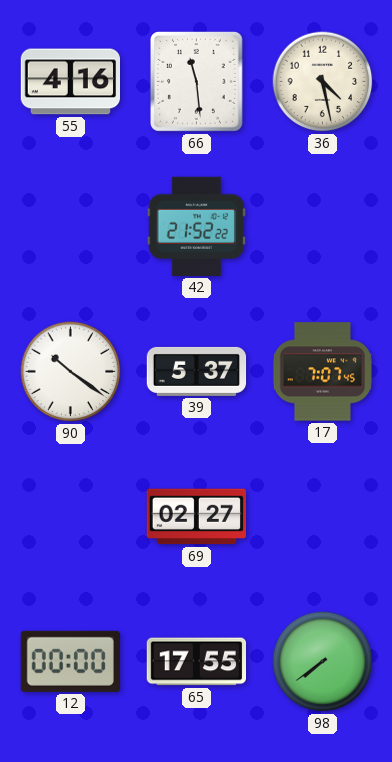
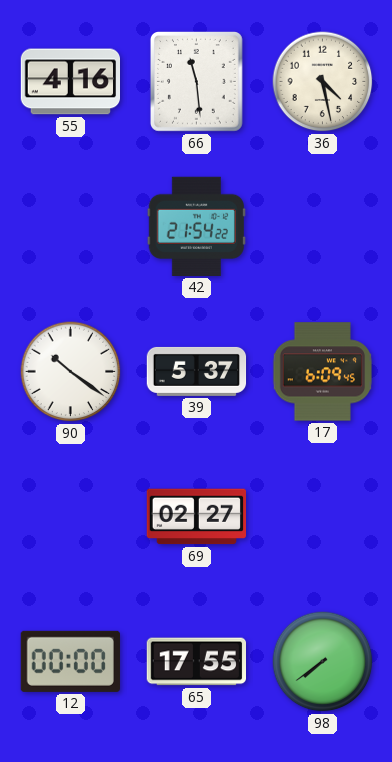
42: 21:52 -> 21:54
17: 7:07 -> 6:09
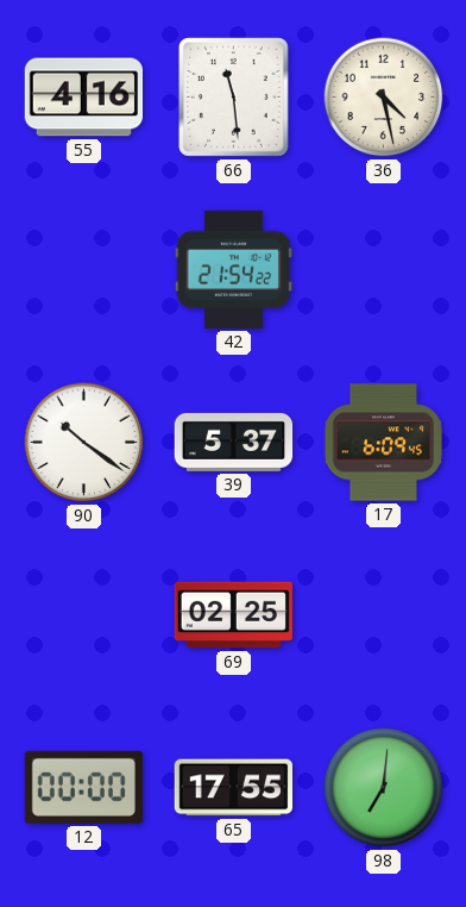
69: 02:27 -> 02:25
98: 7:39 -> 7:01
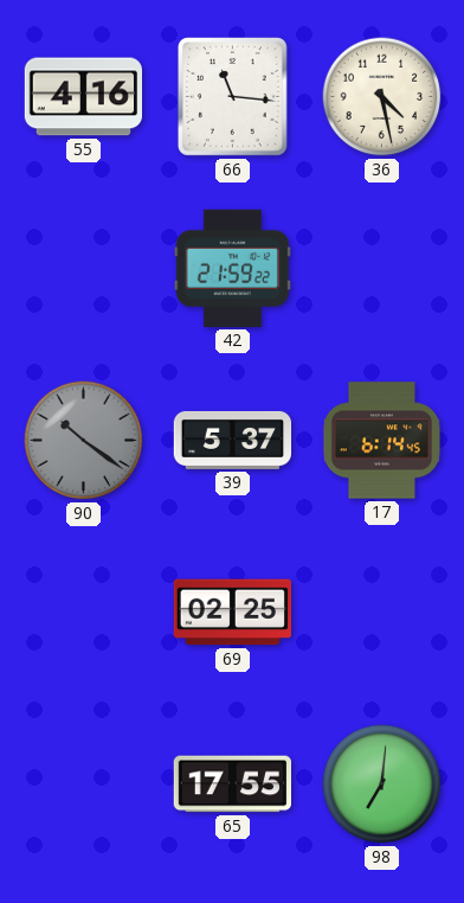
66: 11:29 -> 11:16
42: 21:54 -> 21:59
90 dial: white -> grey
17: 6:09 -> 6:14
12: 00:00 -> none
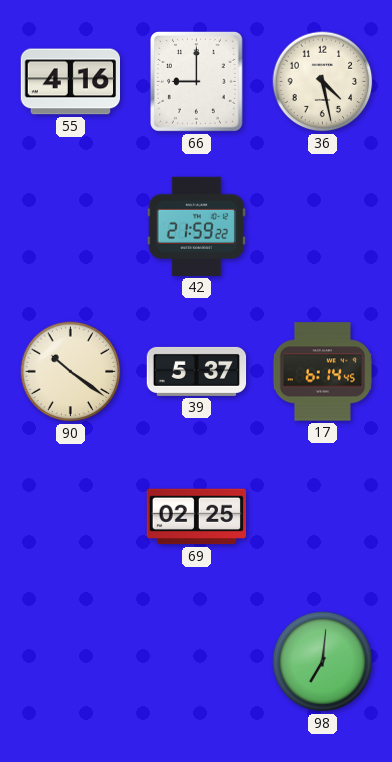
66: 11:16 -> 9:00
90 dial: grey -> cream
65: 17:55 -> none
